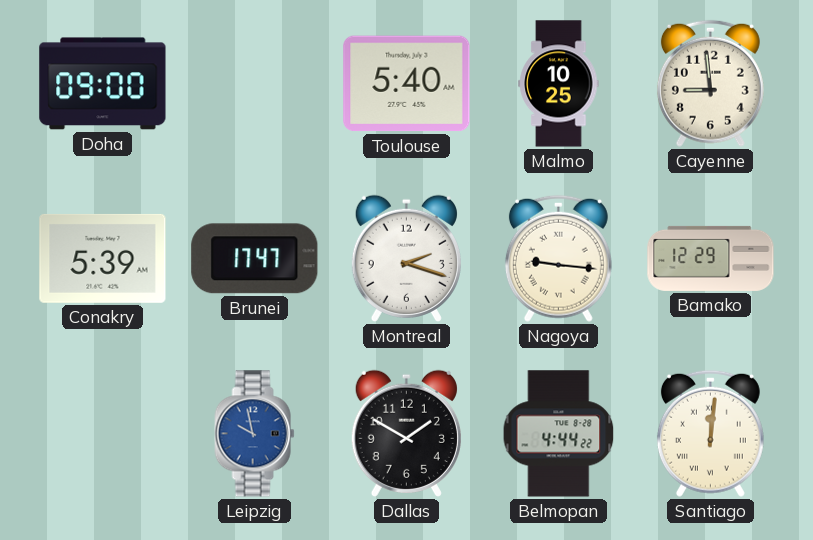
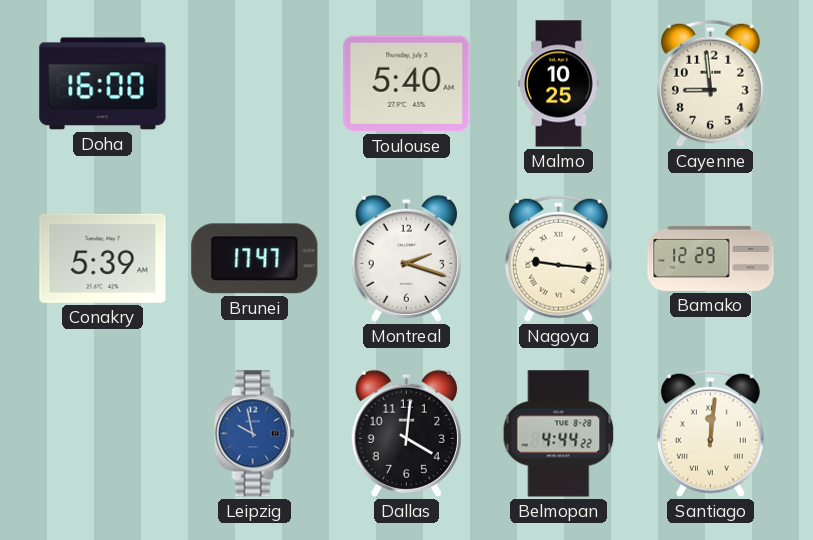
Doha: 09:00 -> 16:00
Dallas: 1:50 -> 4:01
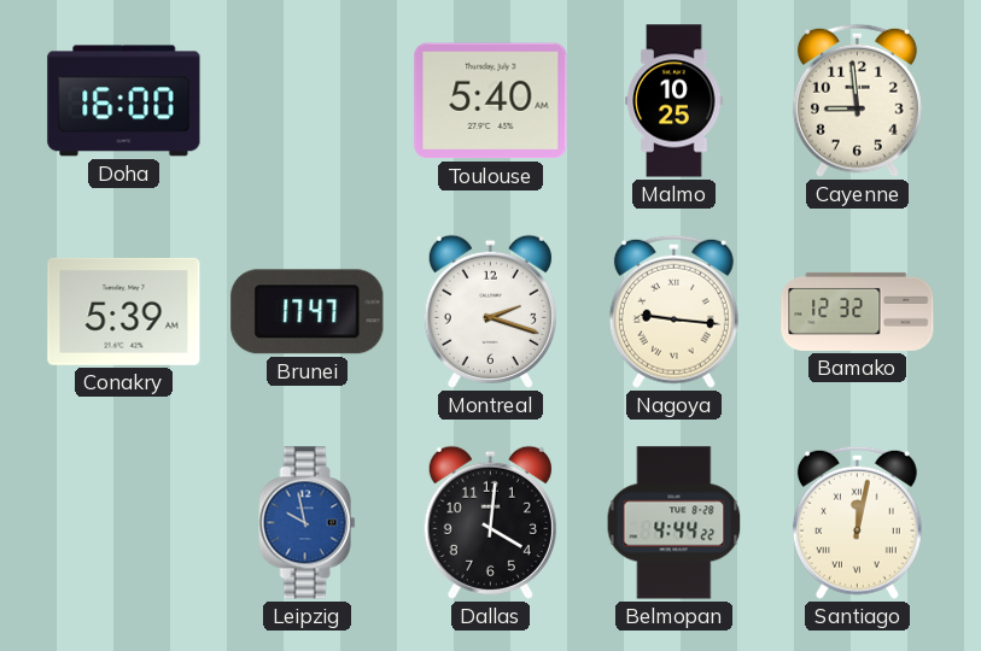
Bamako: 12:29 -> 12:32
Santiago: 12:01 -> 12:02
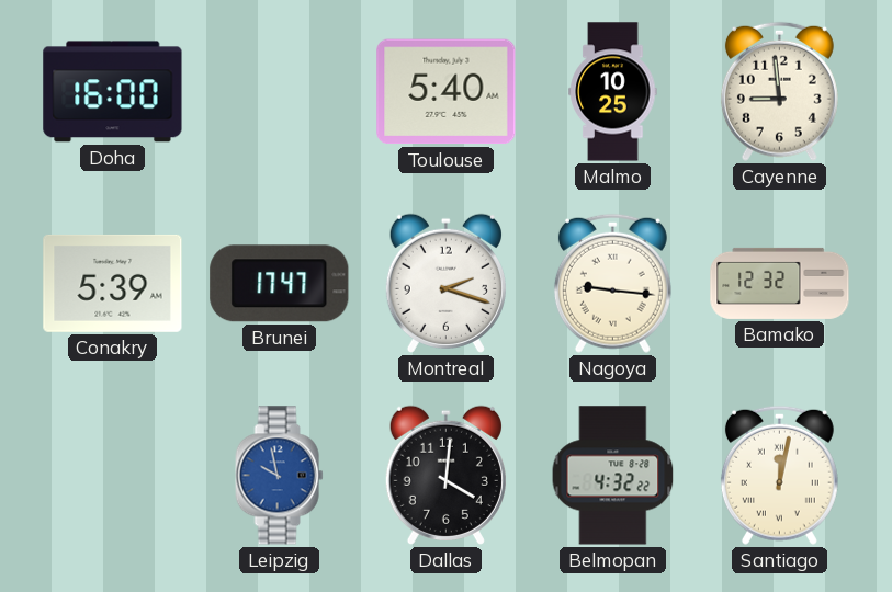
Belmopan: 4:44 -> 4:32
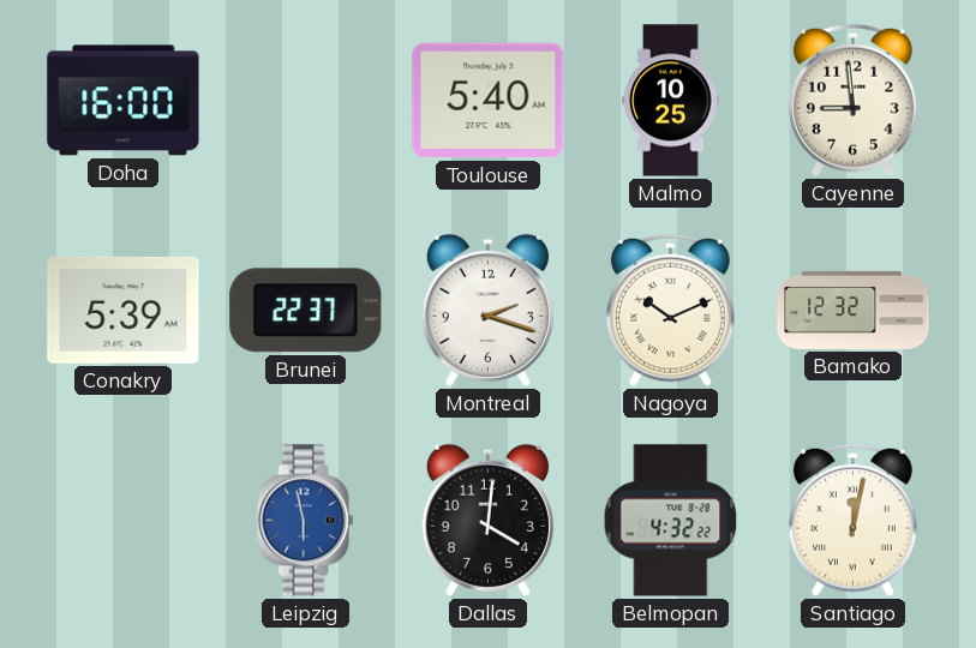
Brunei: 17:47 -> 22:37
Nagoya: 9:16 -> 10:11
Leipzig: 9:58 -> 5:58
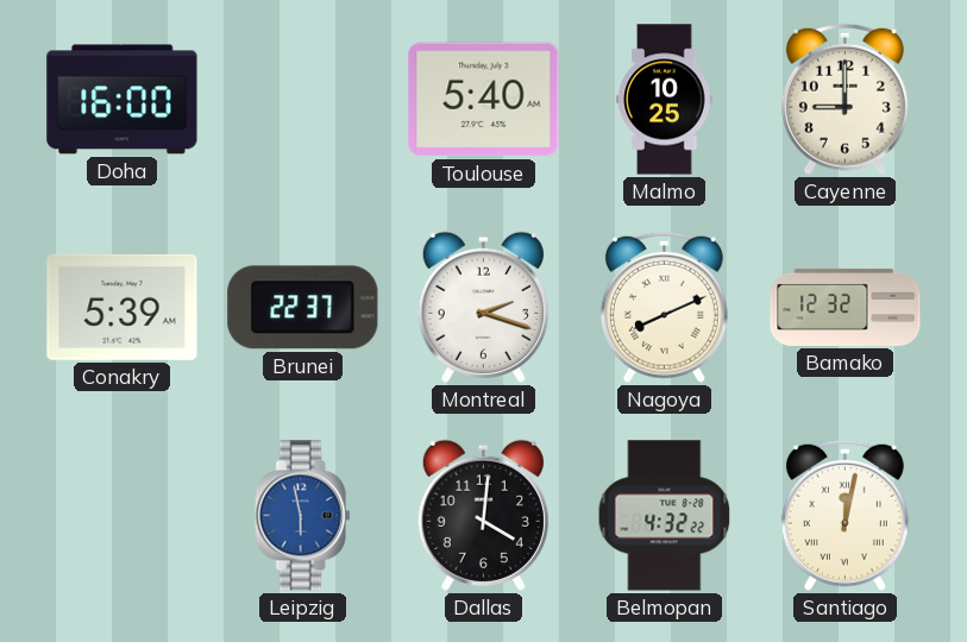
Cayenne: 8:59 -> 9:00
Nagoya: 10:11 -> 8:11
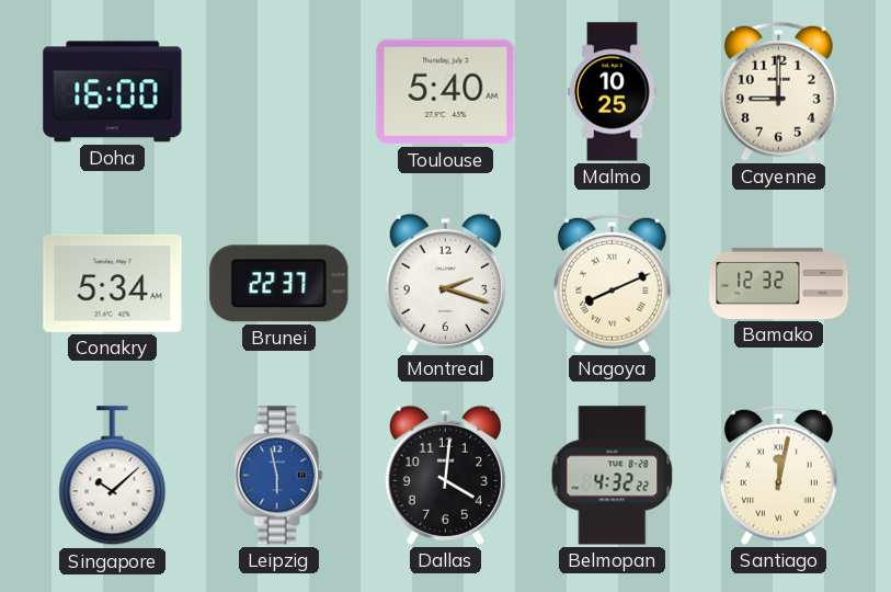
Conakry: 5:39 -> 5:34
Singapore: none -> 10:08
